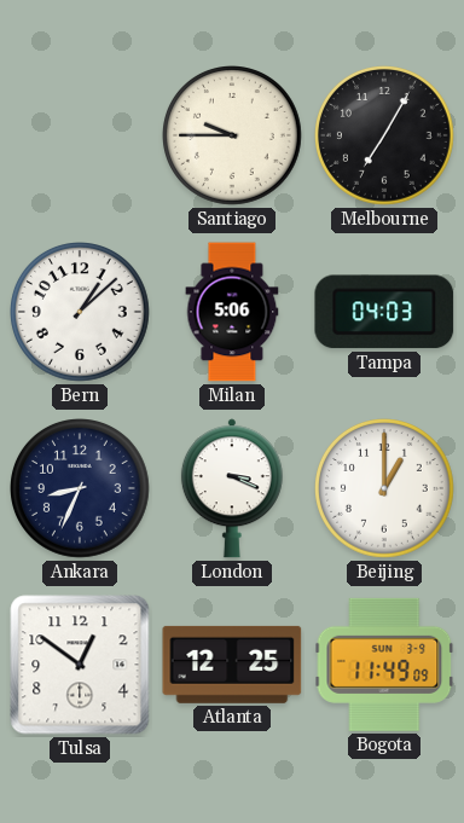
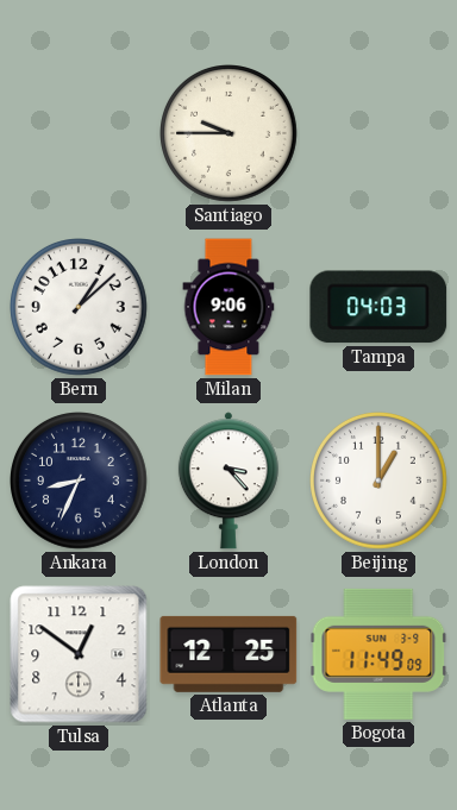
Melbourne: 7:05 -> none
Milan: 5:06 -> 9:06
London: 3:19 -> 3:23
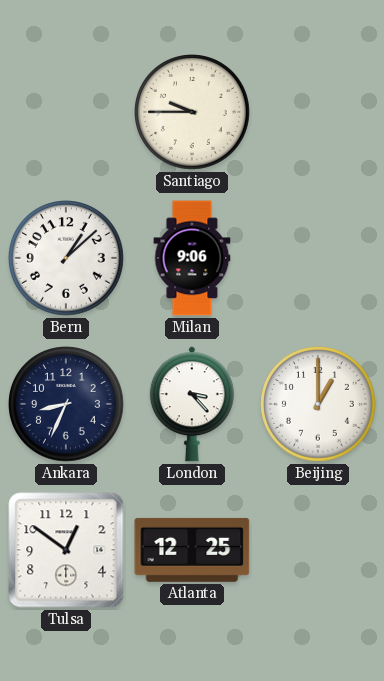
Tampa: 04:03 -> none
Bogota: 11:49 -> none
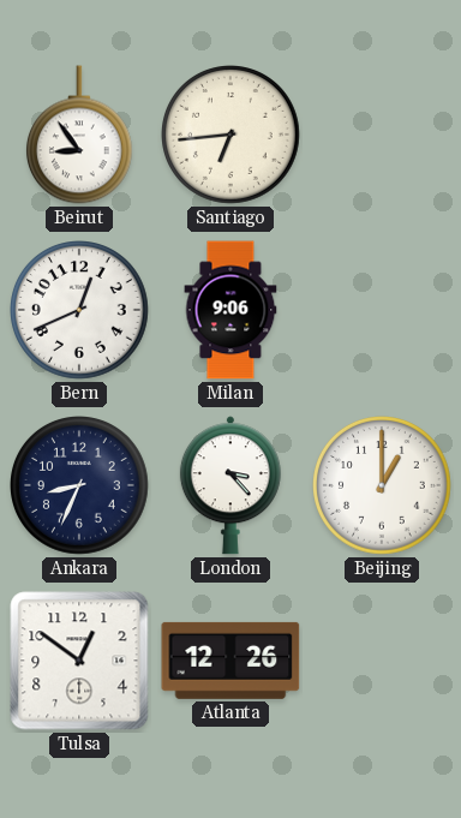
Beirut: none -> 8:54
Santiago: 9:45 -> 6:44
Bern: 1:08 -> 12:41
Atlanta: 12:25 -> 12:26
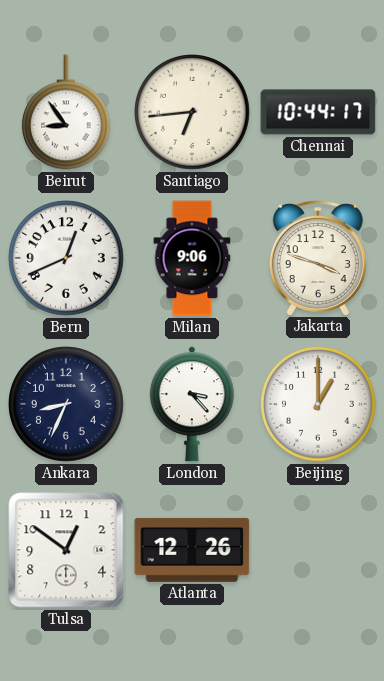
Chennai: none -> 10:44
Jakarta: none -> 3:48
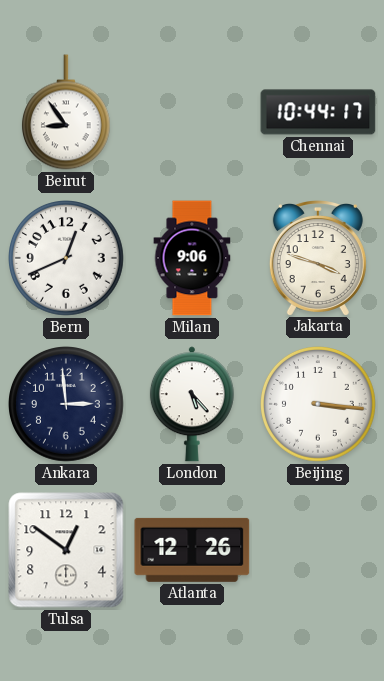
Santiago: 6:44 -> none
Ankara: 8:34 -> 2:59
London: 3:23 -> 5:23
Beijing: 1:00 -> 3:16
